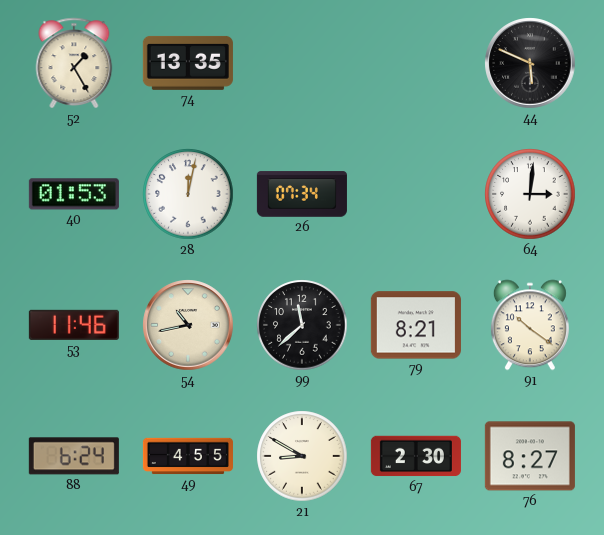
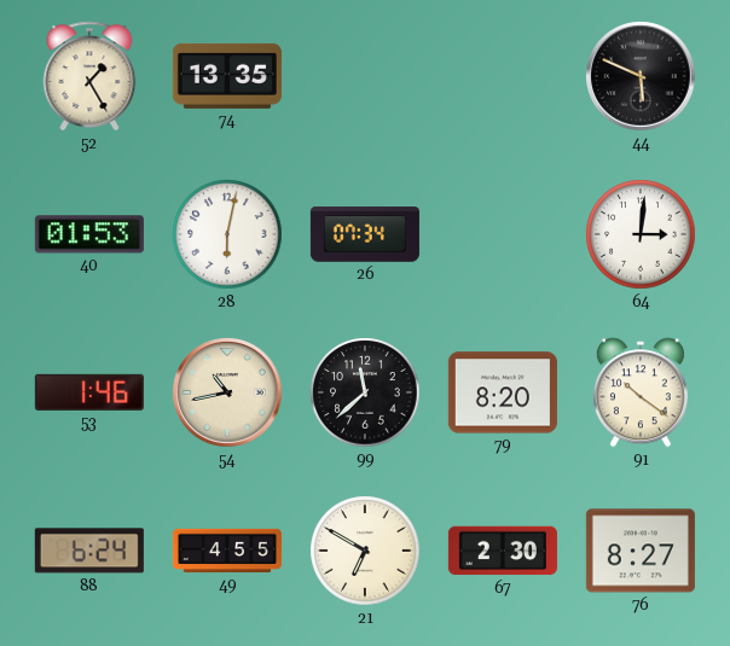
28: 12:02 -> 6:02
53: 11:46 -> 1:46
79: 8:21 -> 8:20
21: 8:50 -> 6:50
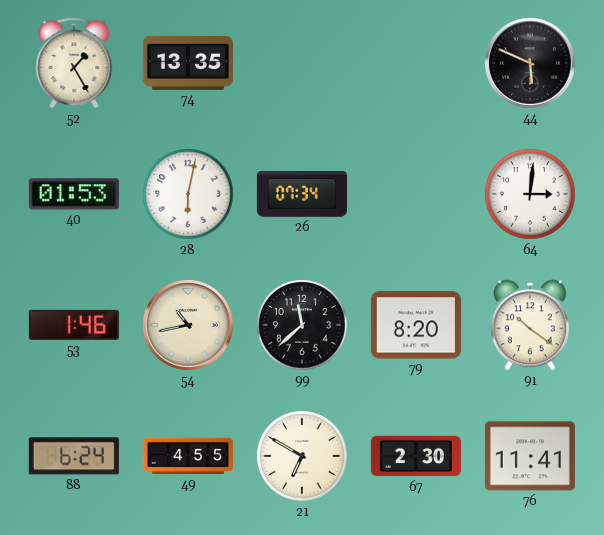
76: 8:27 -> 11:41
